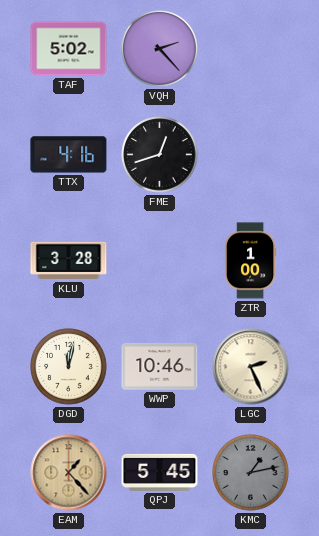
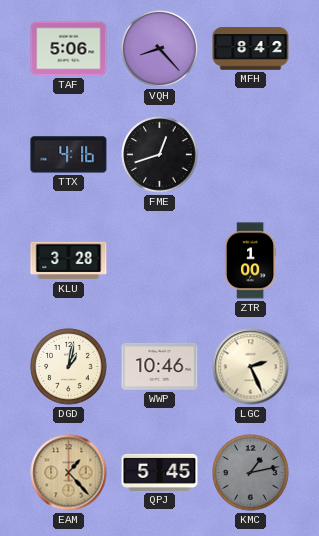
TAF: 5:02 -> 5:06
VQH: 2:23 -> 8:23
MFH: none -> 8:42
DGD: 12:02 -> 1:02
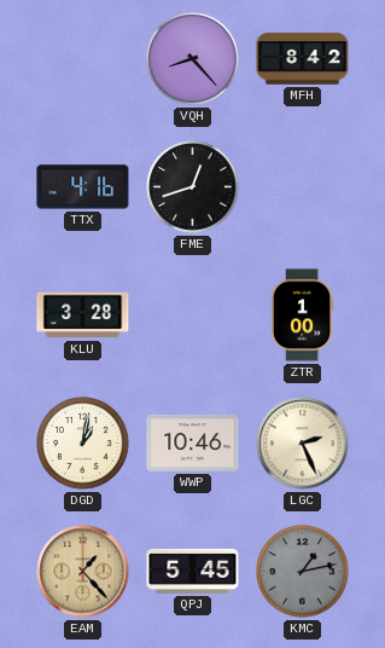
TAF: 5:06 -> none
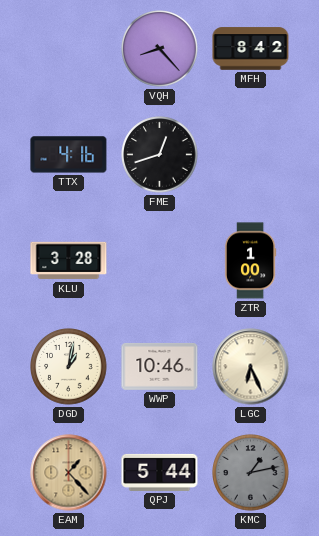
LGC: 2:26 -> 6:26
QPJ: 5:45 -> 5:44
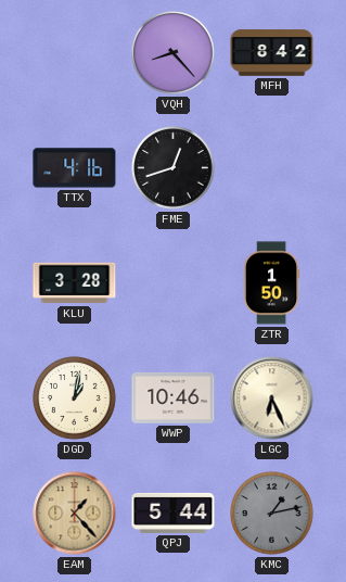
ZTR: 1:00 -> 1:50
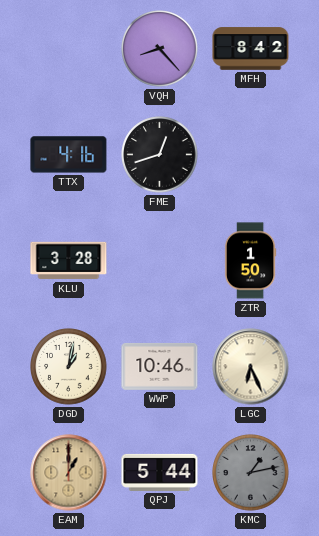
EAM: 1:23 -> 1:00
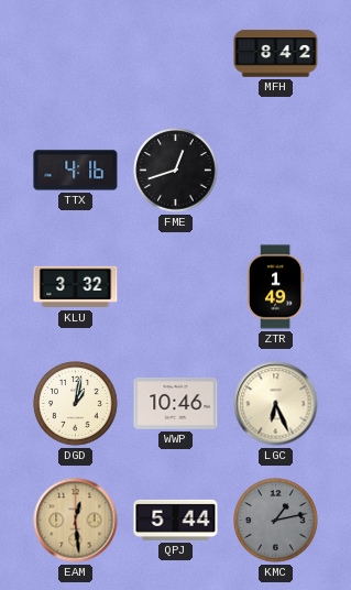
VQH: 8:23 -> none
KLU: 3:28 -> 3:32
ZTR: 1:50 -> 1:49
EAM: 1:00 -> 12:29
